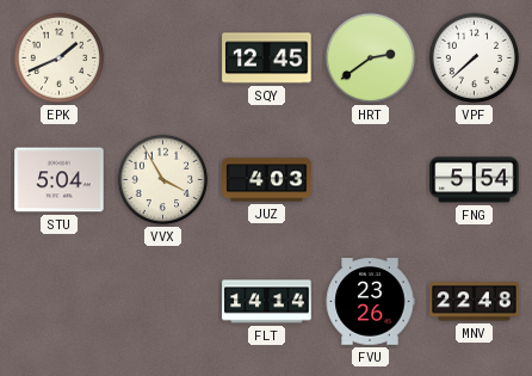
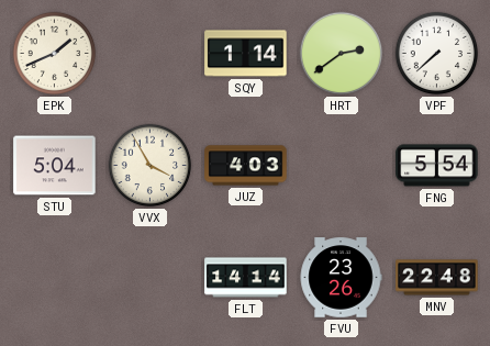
SQY: 12:45 -> 1:14
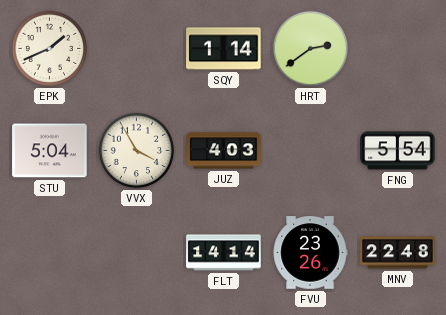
VPF: 7:38 -> none
